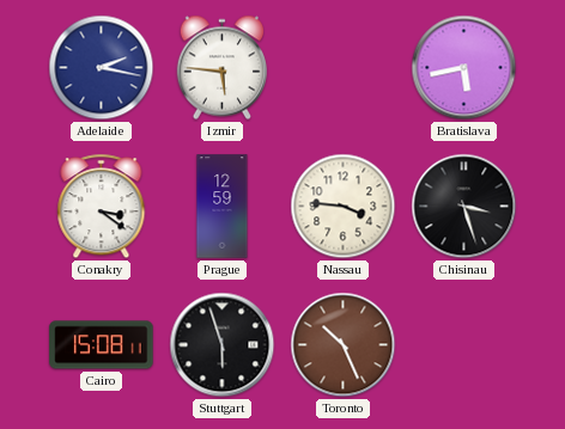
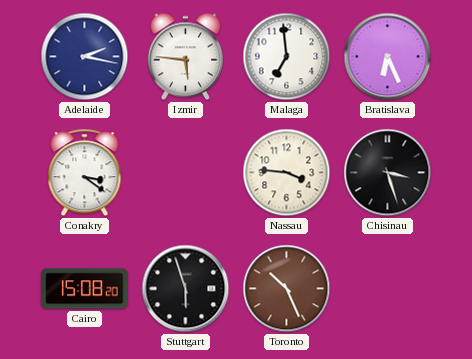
Malaga: none -> 6:59
Bratislava: 5:43 -> 6:26
Prague: 12:59 -> none
Cairo: 15:08:11 -> 15:08:20
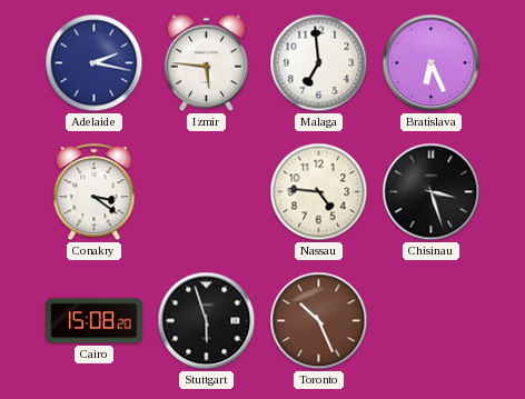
Nassau: 3:46 -> 4:46
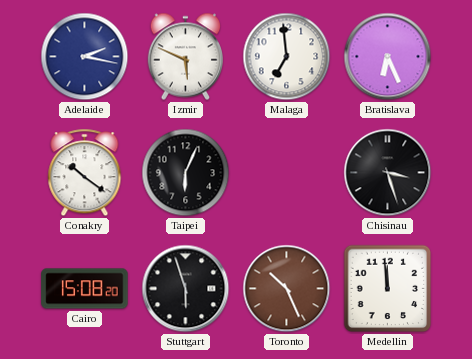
Izmir: 5:46 -> 5:49
Conakry: 3:21 -> 10:21
Taipei: none -> 6:04
Nassau: 4:46 -> none
Medellin: none -> 11:59
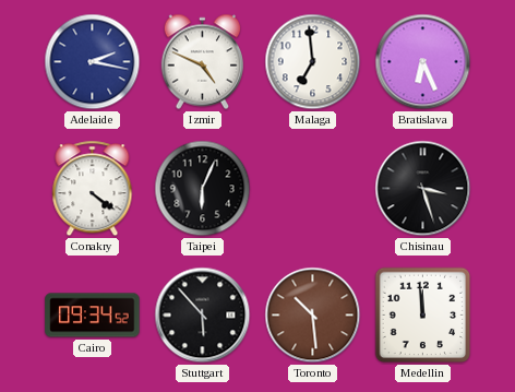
Izmir: 5:49 -> 4:49
Conakry: 10:21 -> 4:21
Cairo: 15:08 -> 09:34
Stuttgart: 5:57 -> 5:53
Toronto: 10:26 -> 10:29
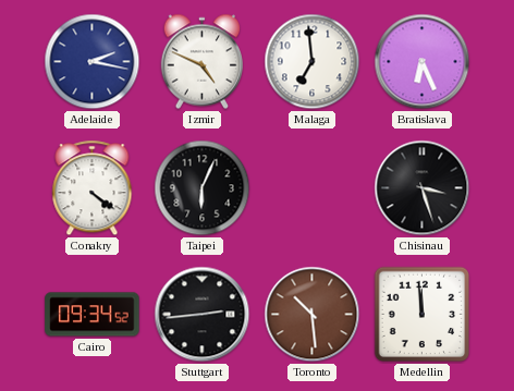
Stuttgart: 5:53 -> 2:44
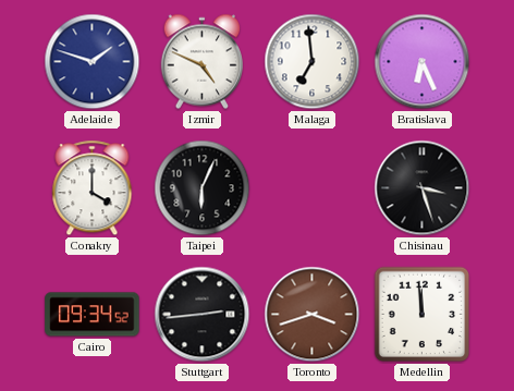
Adelaide: 2:17 -> 1:48
Conakry: 4:21 -> 4:00
Toronto: 10:29 -> 3:42
